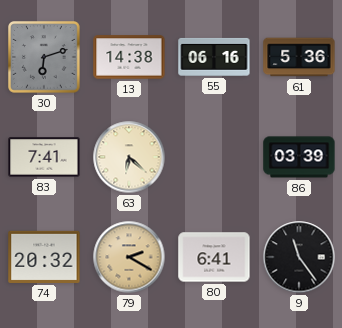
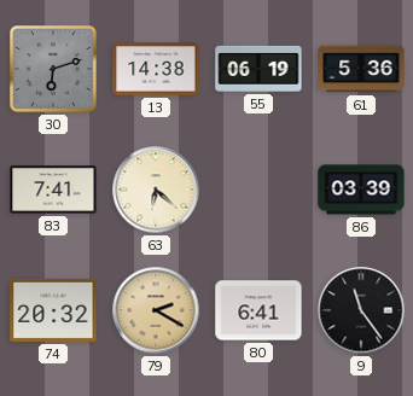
55: 06:16 -> 06:19
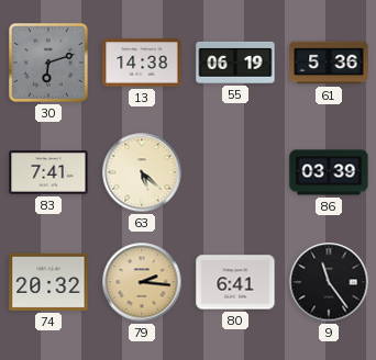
63: 6:22 -> 5:22
79: 2:20 -> 2:16
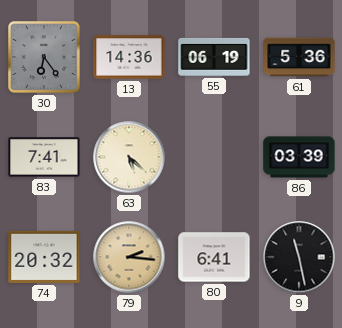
30: 6:12 -> 6:24
13: 14:38 -> 14:36
9: 11:24 -> 11:28
